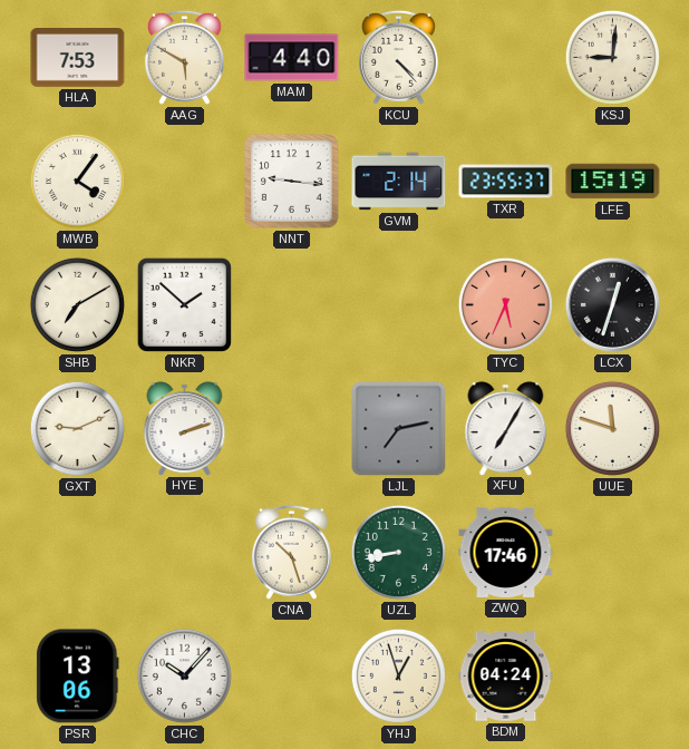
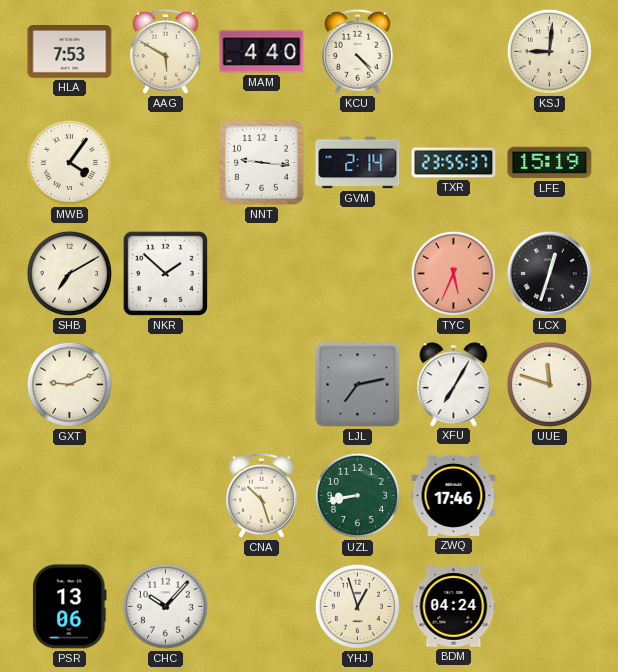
HYE: 2:12 -> none
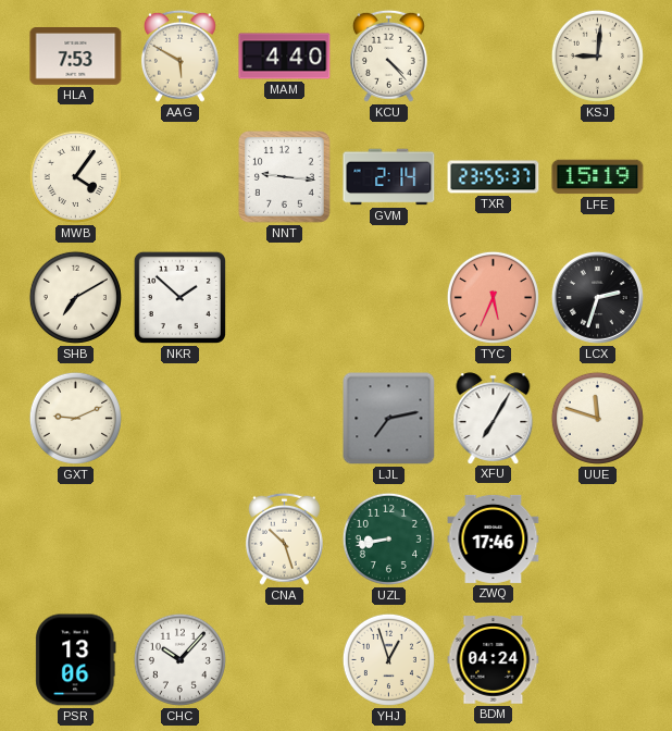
LCX: 12:33 -> 2:33
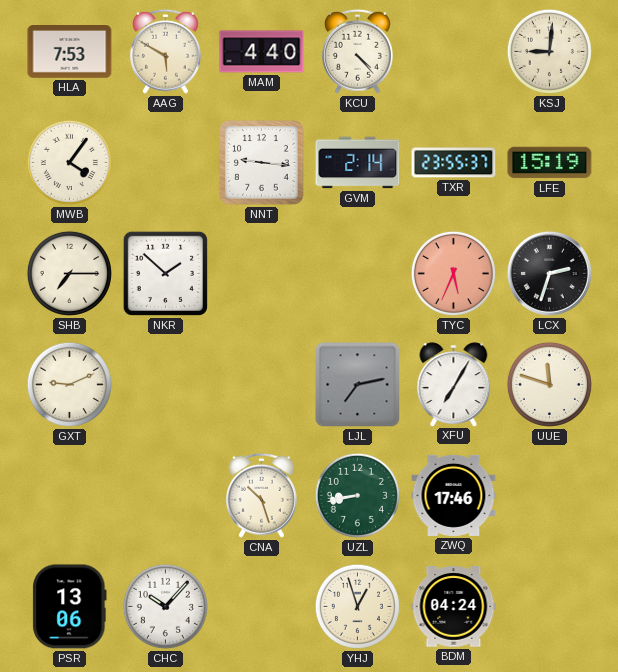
SHB: 7:10 -> 7:15
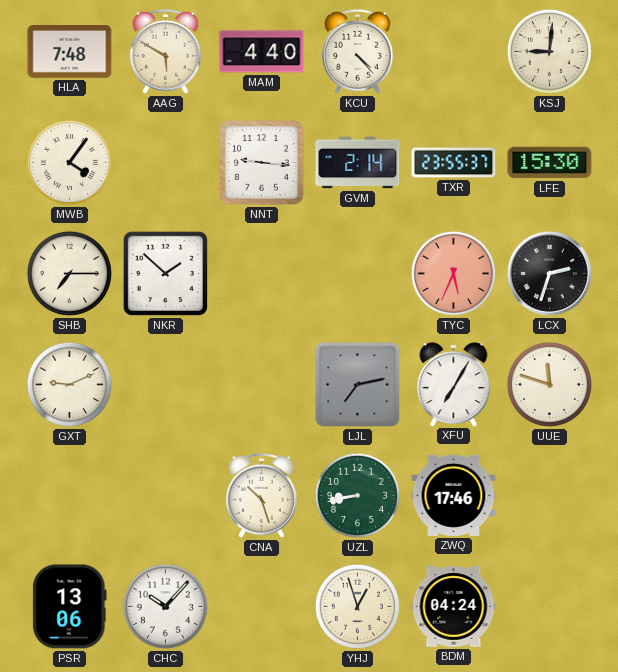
HLA: 7:53 -> 7:48
LFE: 15:19 -> 15:30
